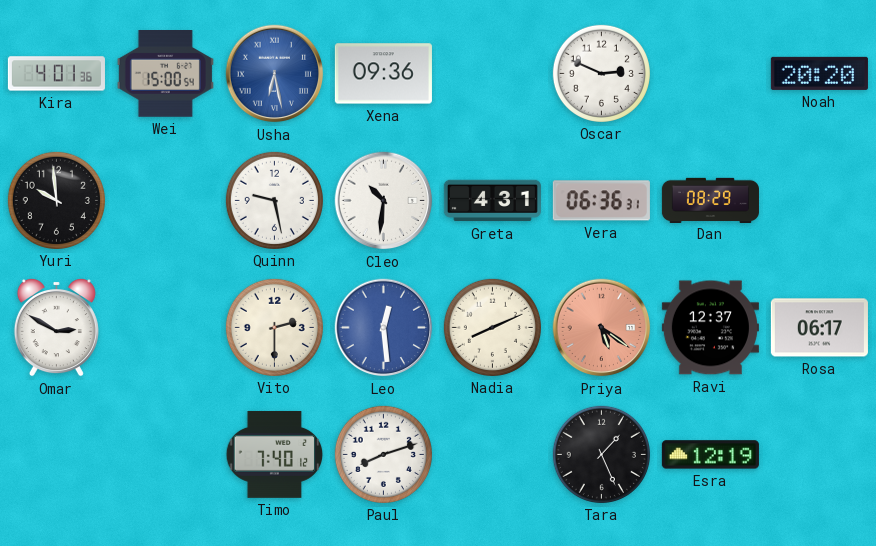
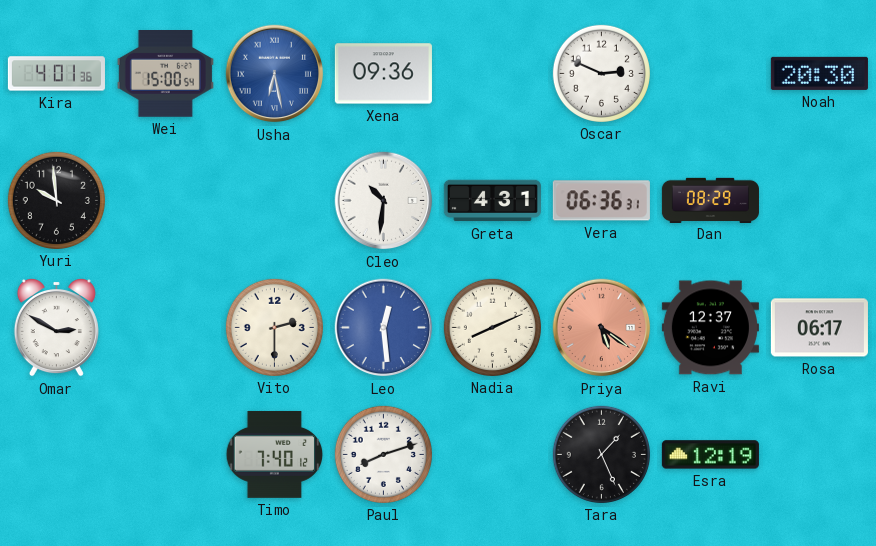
Noah: 20:20 -> 20:30
Quinn: 9:28 -> none
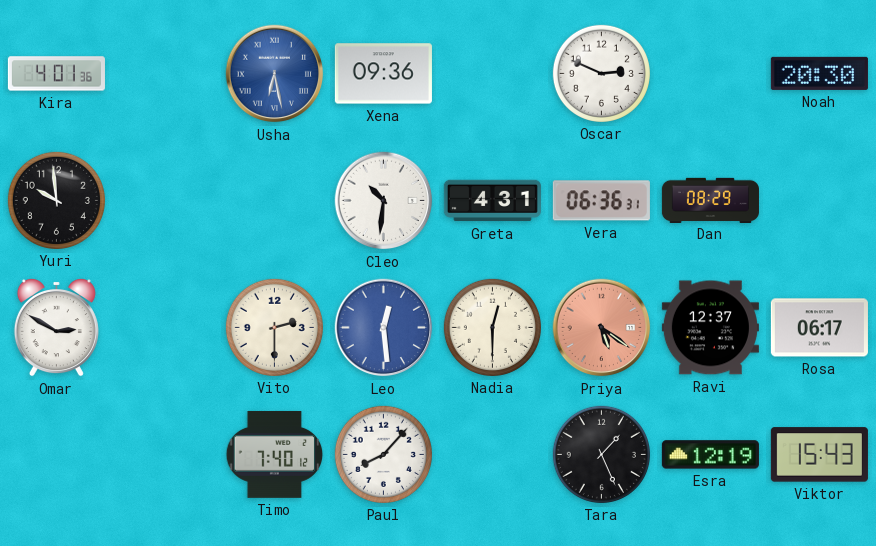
Wei: 15:00 -> none
Nadia: 8:11 -> 12:30
Paul: 8:12 -> 8:07
Viktor: none -> 15:43
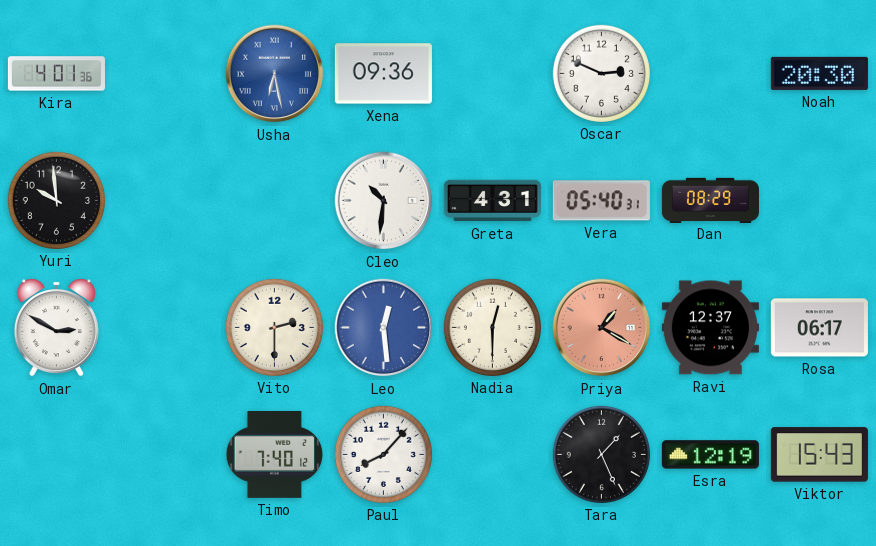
Vera: 06:36 -> 05:40
Priya: 5:21 -> 1:20
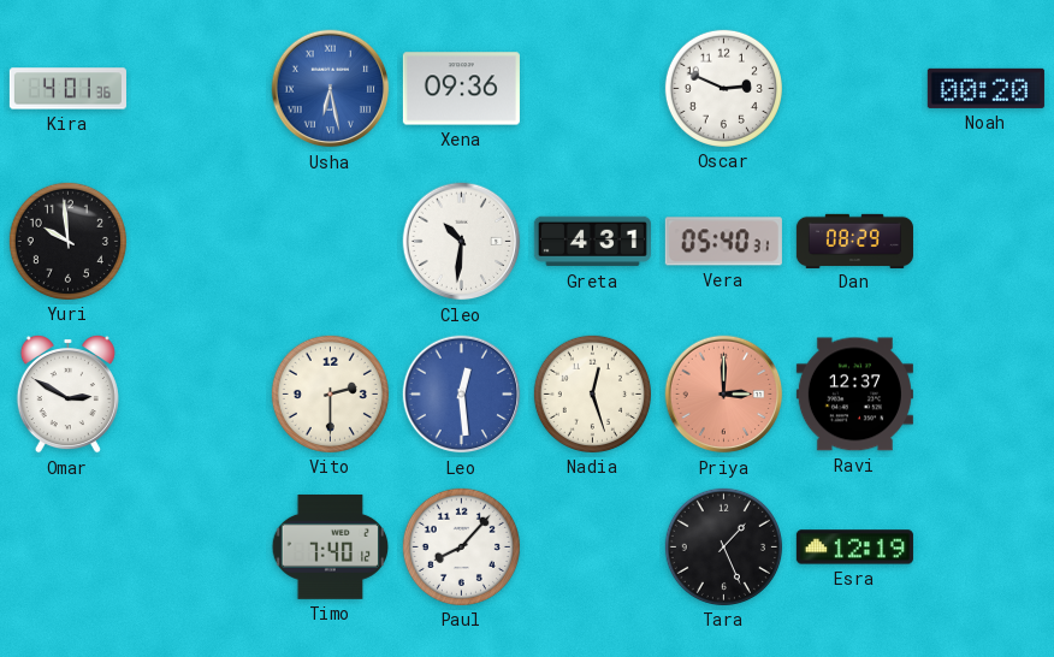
Noah: 20:30 -> 00:20
Nadia: 12:30 -> 12:27
Priya: 1:20 -> 3:00
Rosa: 06:17 -> none
Viktor: 15:43 -> none
